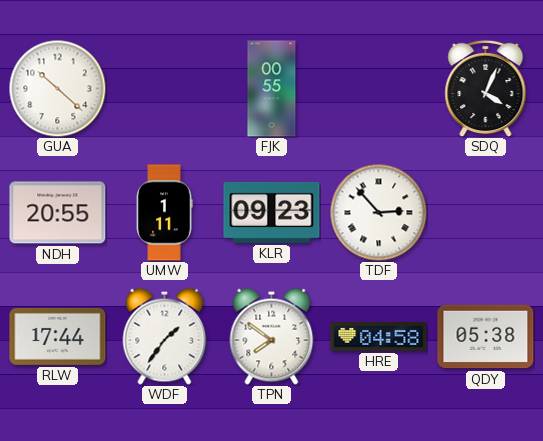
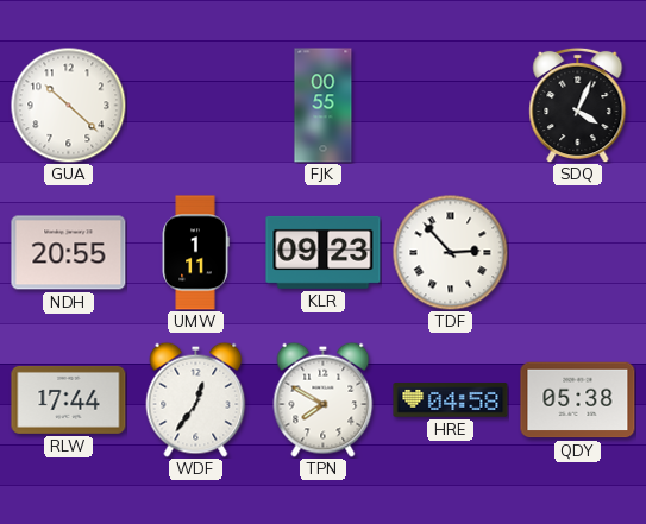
WDF: 1:36 -> 12:36
TPN: 7:51 -> 7:50
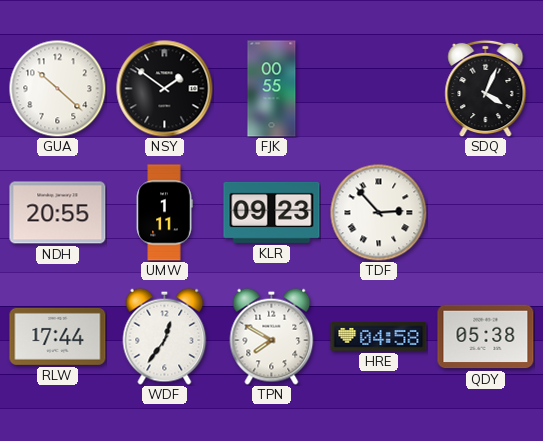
NSY: none -> 1:51
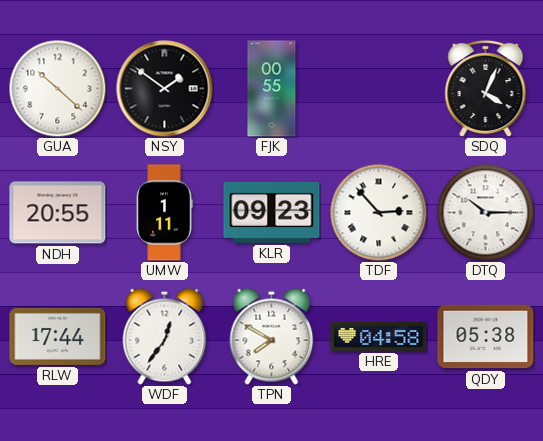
DTQ: none -> 10:15
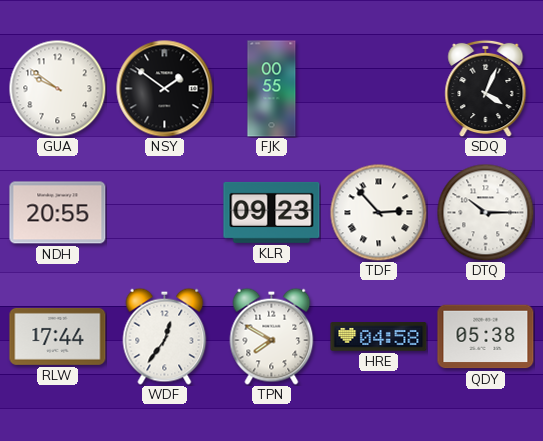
GUA: 10:22 -> 9:51
UMW: 1:11 -> none
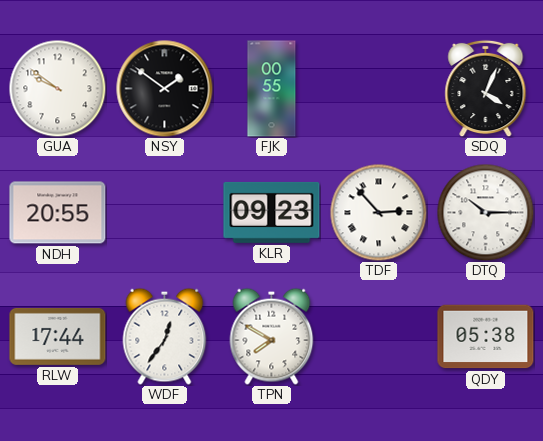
HRE: 04:58 -> none
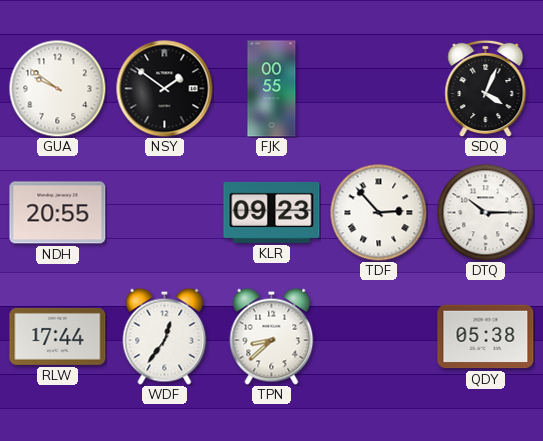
TPN: 7:50 -> 8:38
